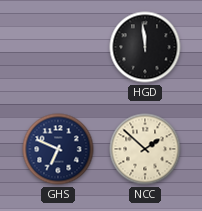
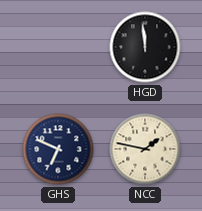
NCC: 1:52 -> 1:47
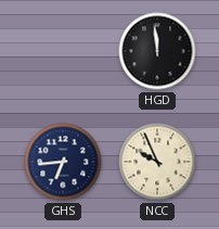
GHS: 6:49 -> 6:44
NCC: 1:47 -> 9:56
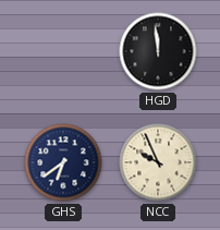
GHS: 6:44 -> 6:39
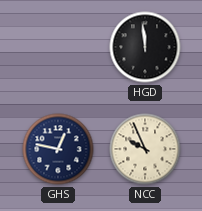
GHS: 6:39 -> 12:47
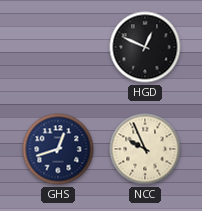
HGD: 11:59 -> 12:49
GHS: 12:47 -> 12:42
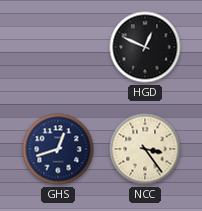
NCC: 9:56 -> 3:24
